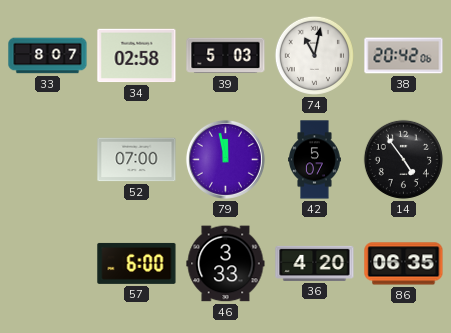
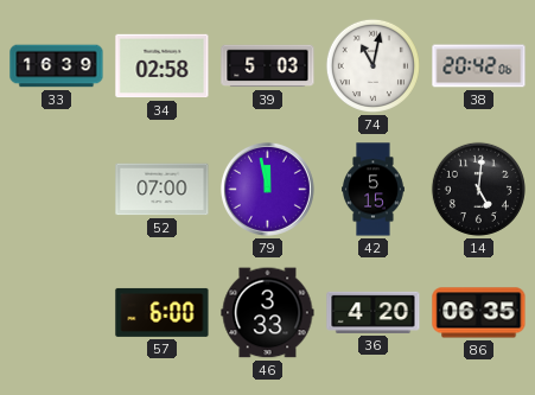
33: 8:07 -> 16:39
42: 5:07 -> 5:15
14: 4:54 -> 5:01
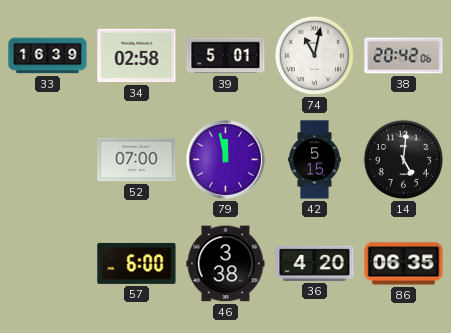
39: 5:03 -> 5:01
46: 3:33 -> 3:38
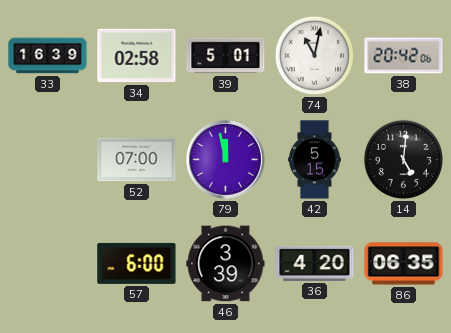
46: 3:38 -> 3:39
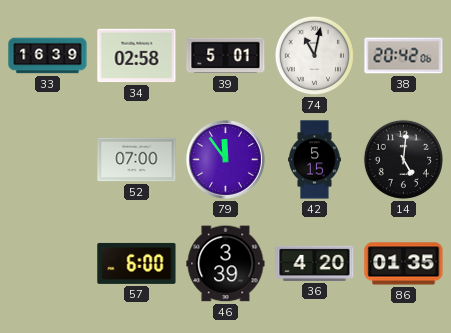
79: 11:58 -> 11:54
86: 06:35 -> 01:35
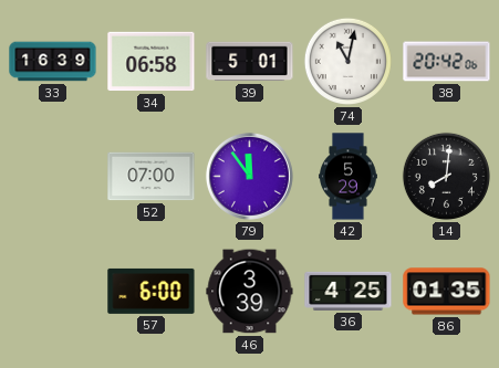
34: 02:58 -> 06:58
42: 5:15 -> 5:29
14: 5:01 -> 8:01
36: 4:20 -> 4:25
